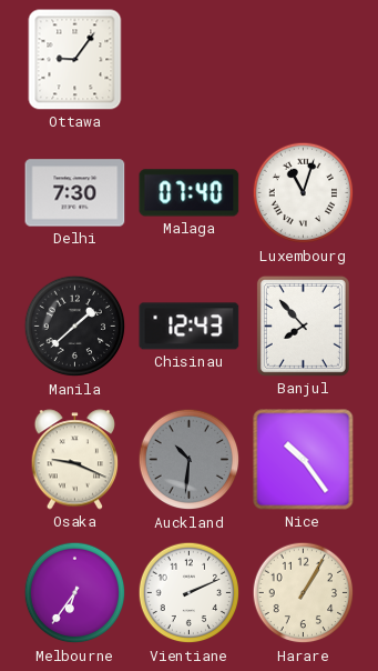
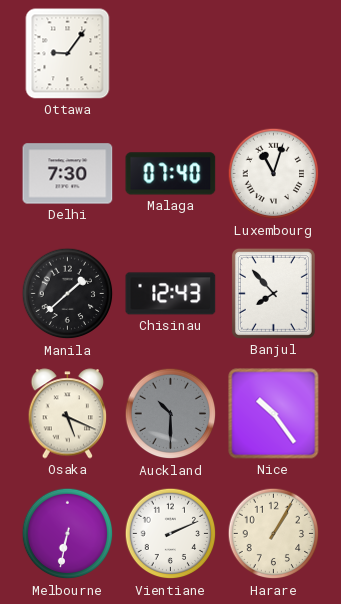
Osaka: 9:19 -> 5:19
Auckland: 10:31 -> 10:30
Melbourne: 6:36 -> 6:32
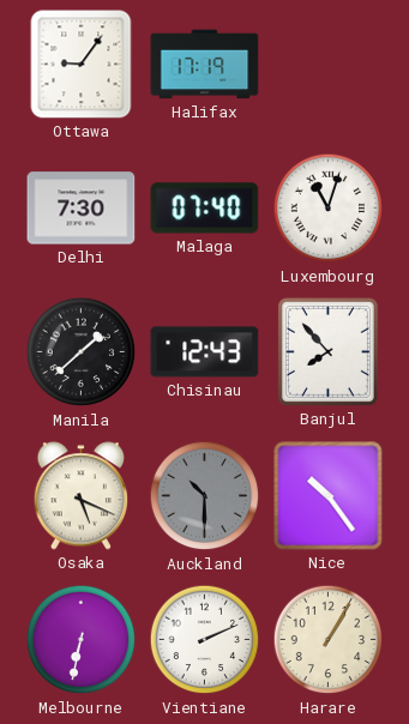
Halifax: none -> 17:19
